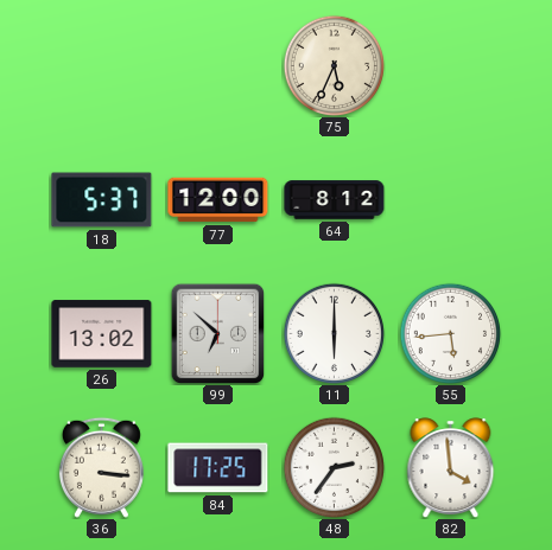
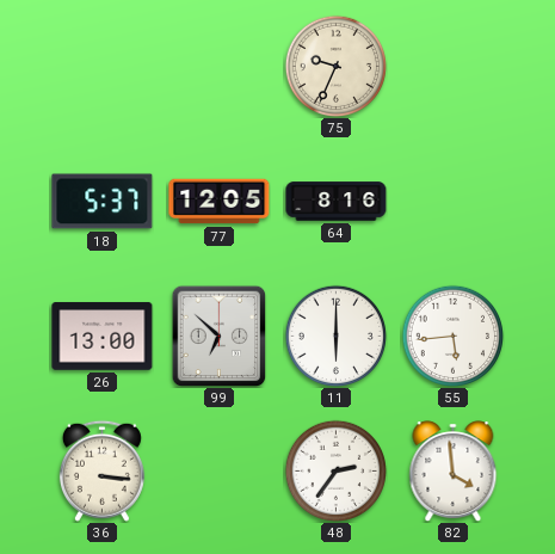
75: 5:34 -> 9:34
77: 12:00 -> 12:05
64: 8:12 -> 8:16
26: 13:02 -> 13:00
84: 17:25 -> none
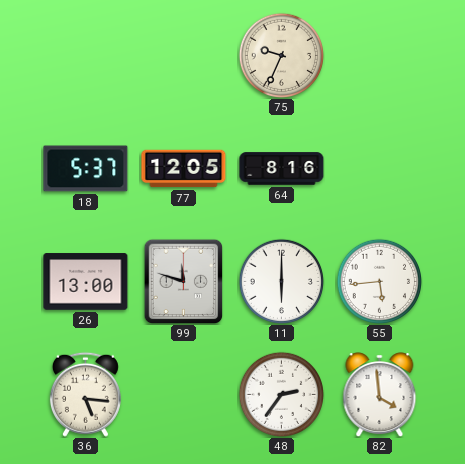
99: 6:52 -> 11:48
36: 3:16 -> 5:16
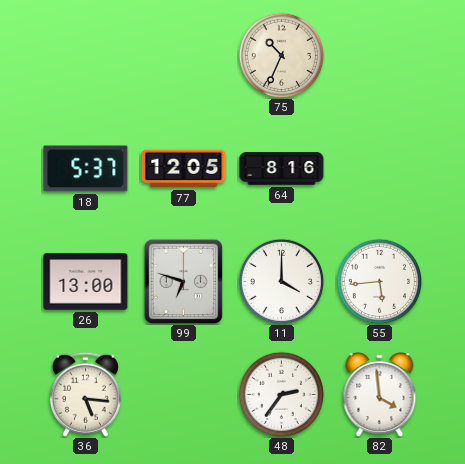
75: 9:34 -> 10:34
99: 11:48 -> 6:48
11: 6:00 -> 4:00
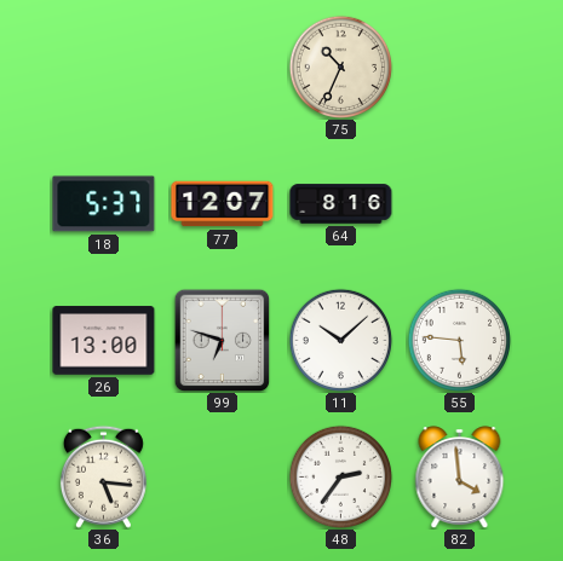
77: 12:05 -> 12:07
11: 4:00 -> 10:08
55: 5:44 -> 5:46
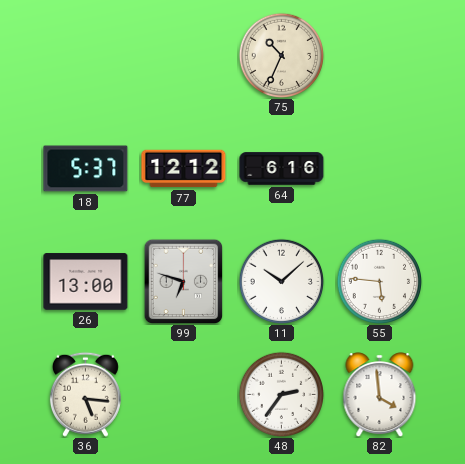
77: 12:07 -> 12:12
64: 8:16 -> 6:16
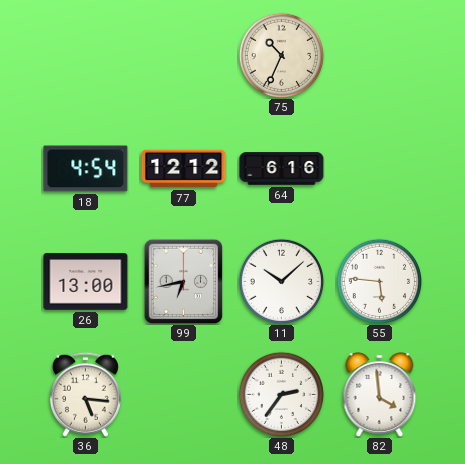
18: 5:37 -> 4:54
99: 6:48 -> 6:43
